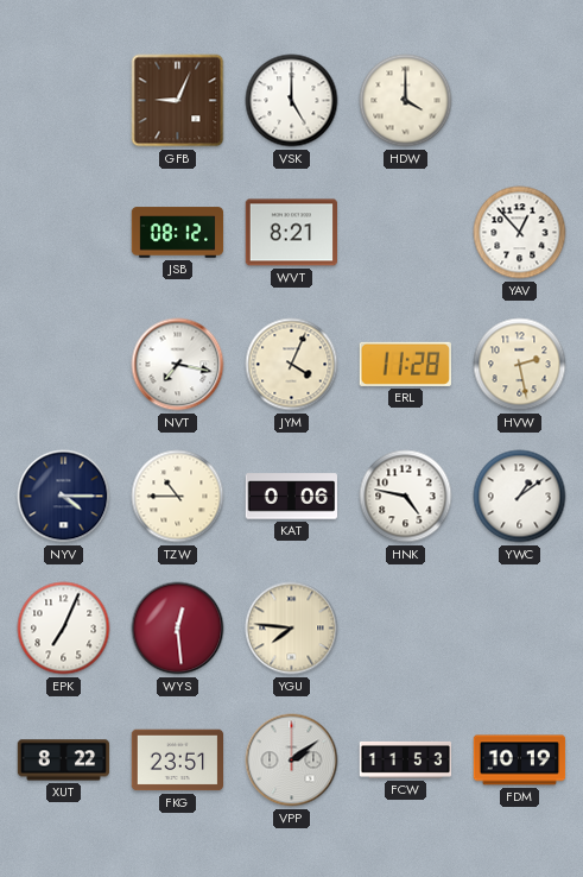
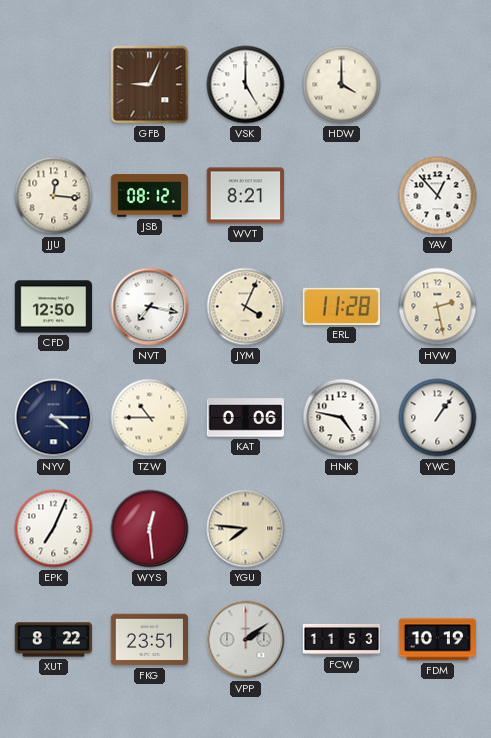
JJU: none -> 12:16
CFD: none -> 12:50
YWC: 1:09 -> 1:06
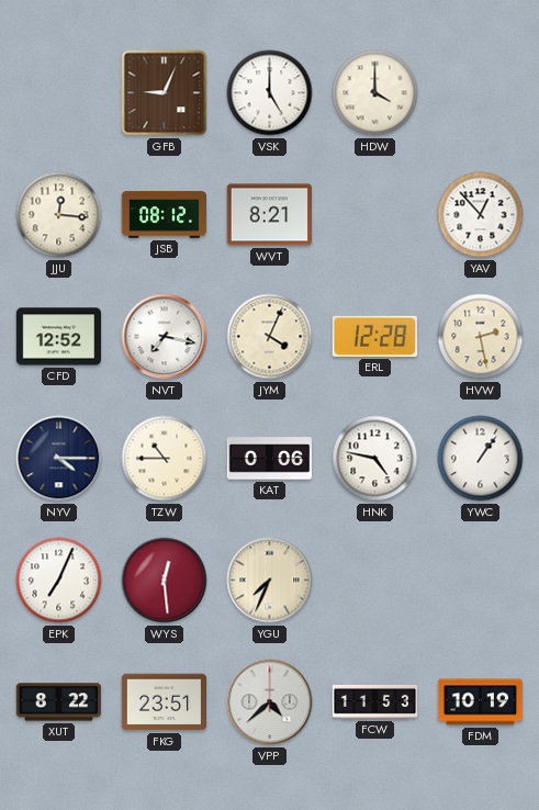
CFD: 12:50 -> 12:52
ERL: 11:28 -> 12:28
YGU: 7:46 -> 7:34
VPP: 2:09 -> 4:38
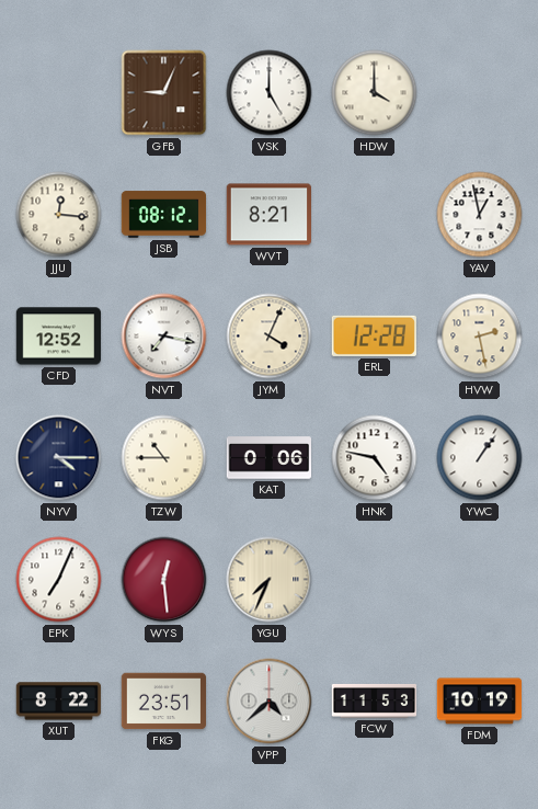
YAV: 12:53 -> 12:58
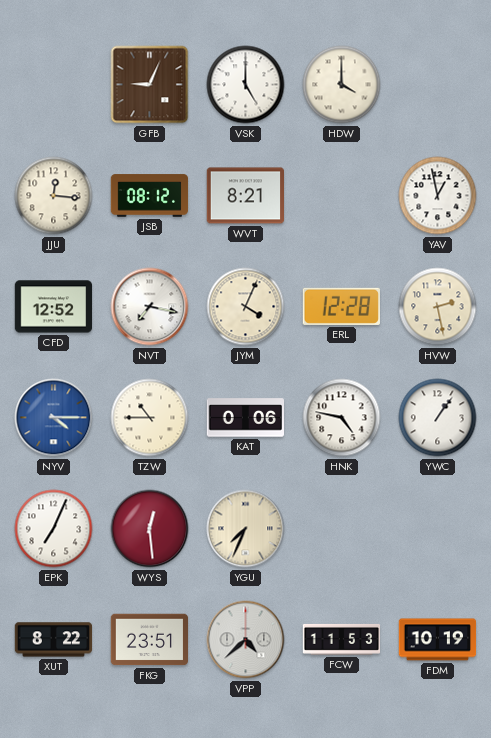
NYV dial: navy -> blue
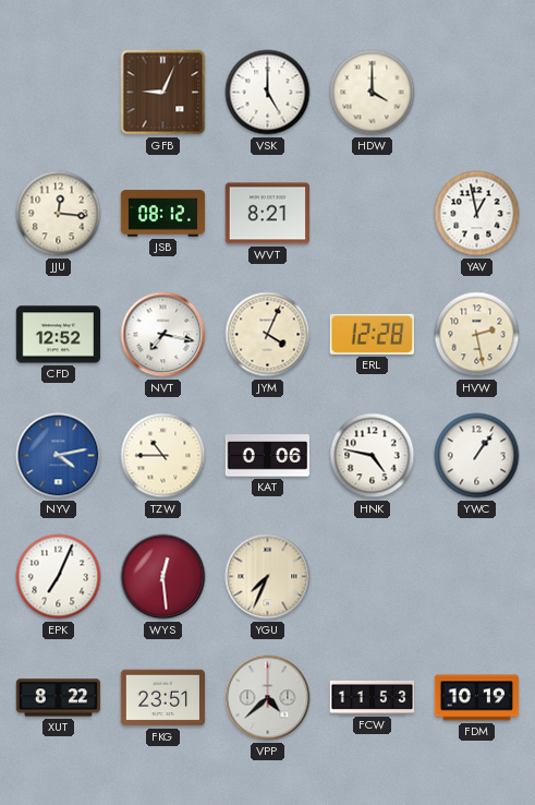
NYV: 4:15 -> 4:13
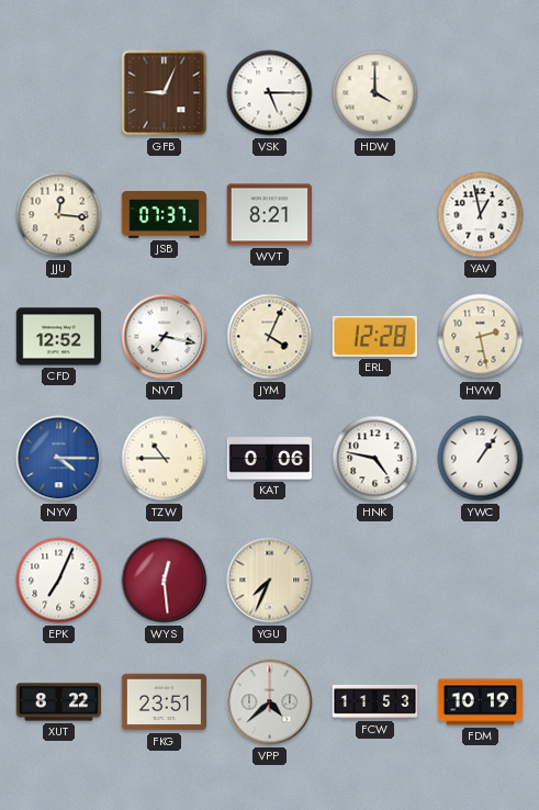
VSK: 5:00 -> 5:15
JSB: 08:12 -> 07:37
NYV: 4:13 -> 4:15
